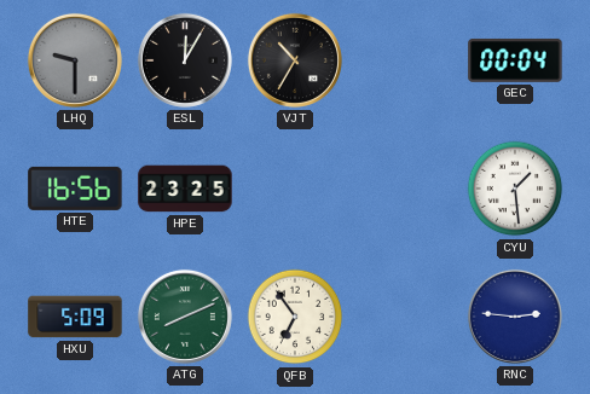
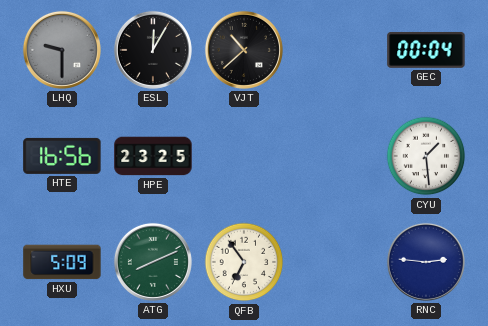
VJT: 10:35 -> 10:38
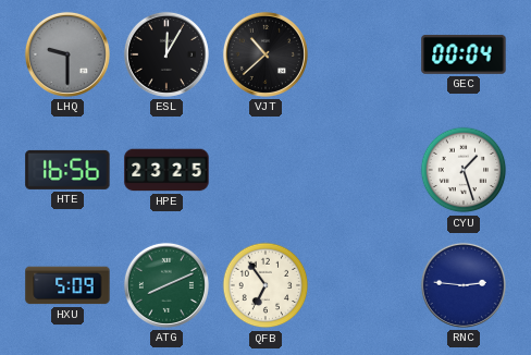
CYU: 1:29 -> 1:27
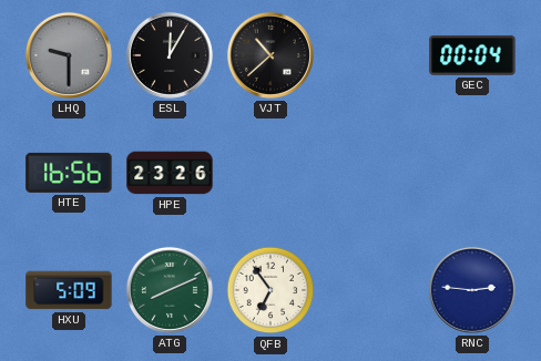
HPE: 23:25 -> 23:26
CYU: 1:27 -> none
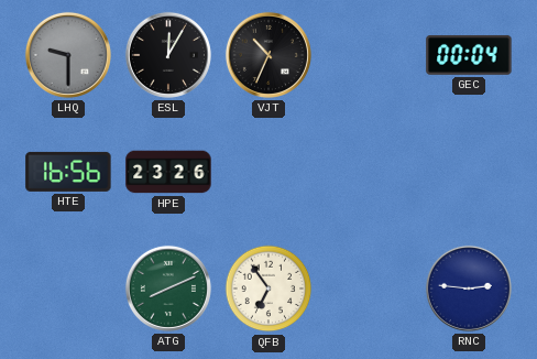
VJT: 10:38 -> 10:34
HXU: 5:09 -> none
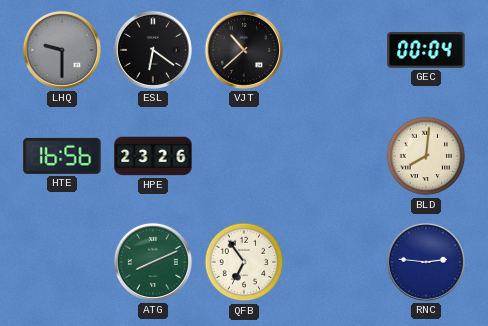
ESL: 12:05 -> 6:21
VJT: 10:34 -> 10:38
BLD: none -> 8:01
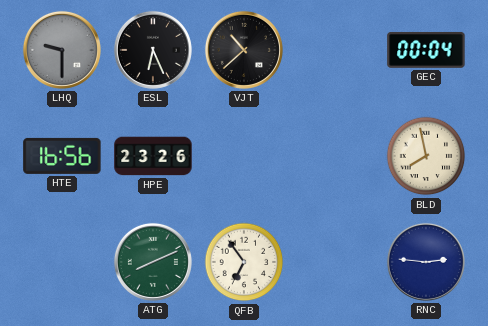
ESL: 6:21 -> 6:26
BLD: 8:01 -> 7:58
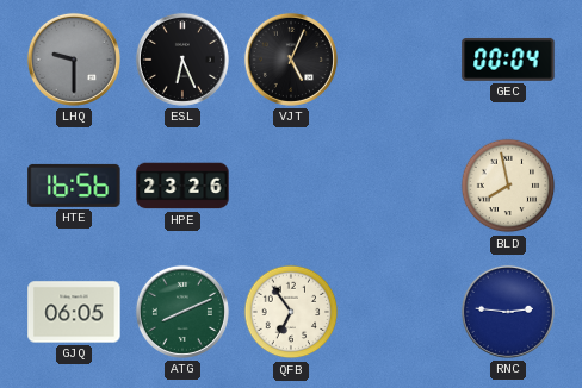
VJT: 10:38 -> 5:04
GJQ: none -> 06:05
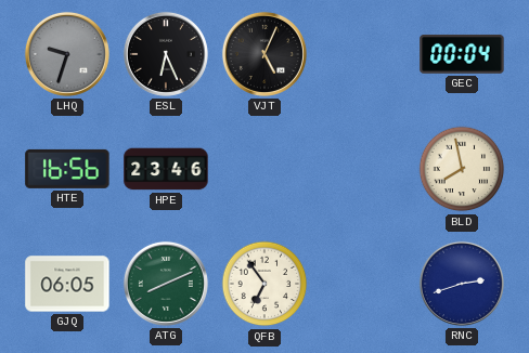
LHQ: 9:30 -> 9:33
HPE: 23:26 -> 23:46
RNC: 2:46 -> 2:42
